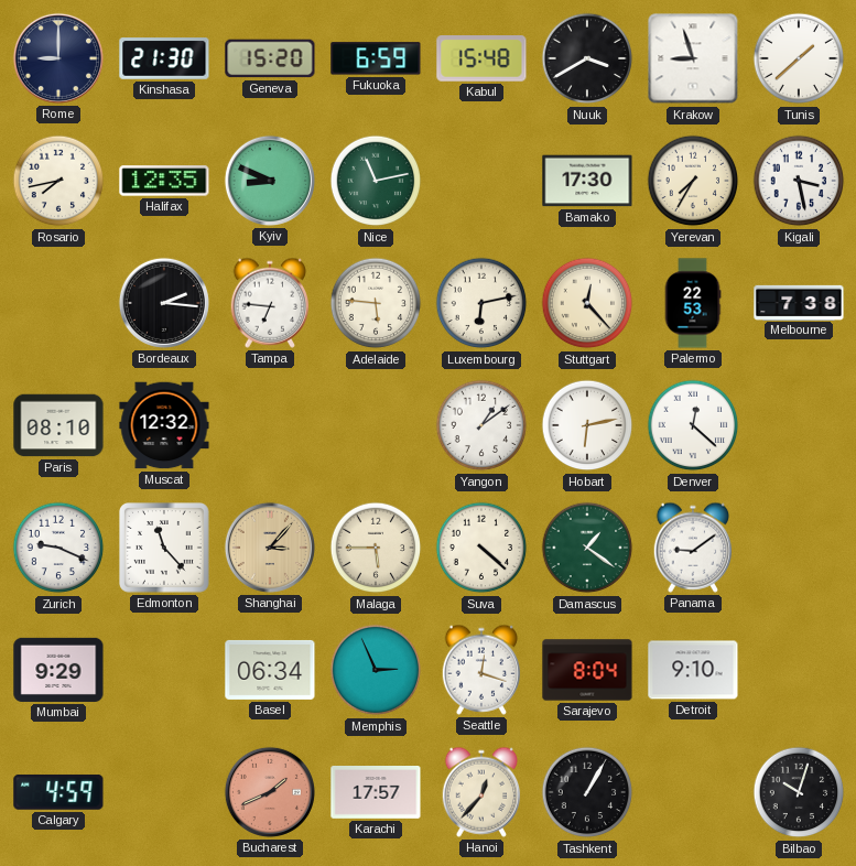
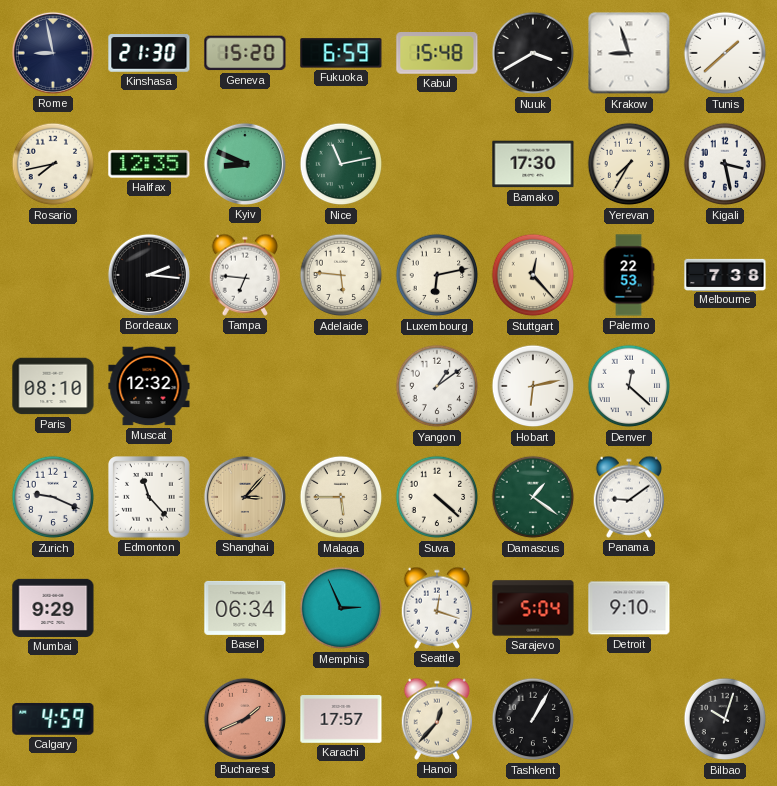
Rome: 9:00 -> 8:58
Sarajevo: 8:04 -> 5:04
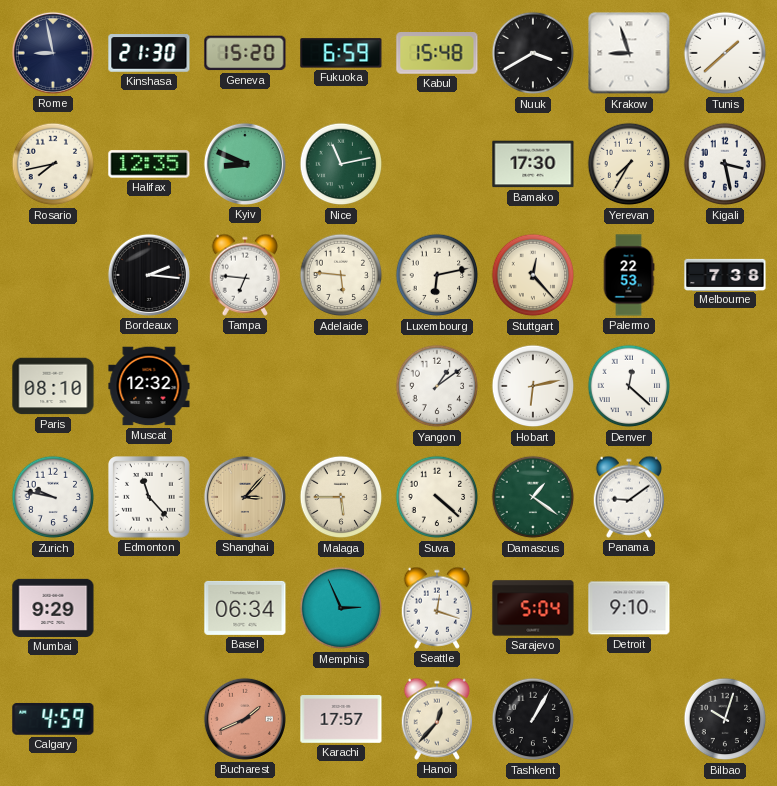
Zurich: 9:19 -> 9:47
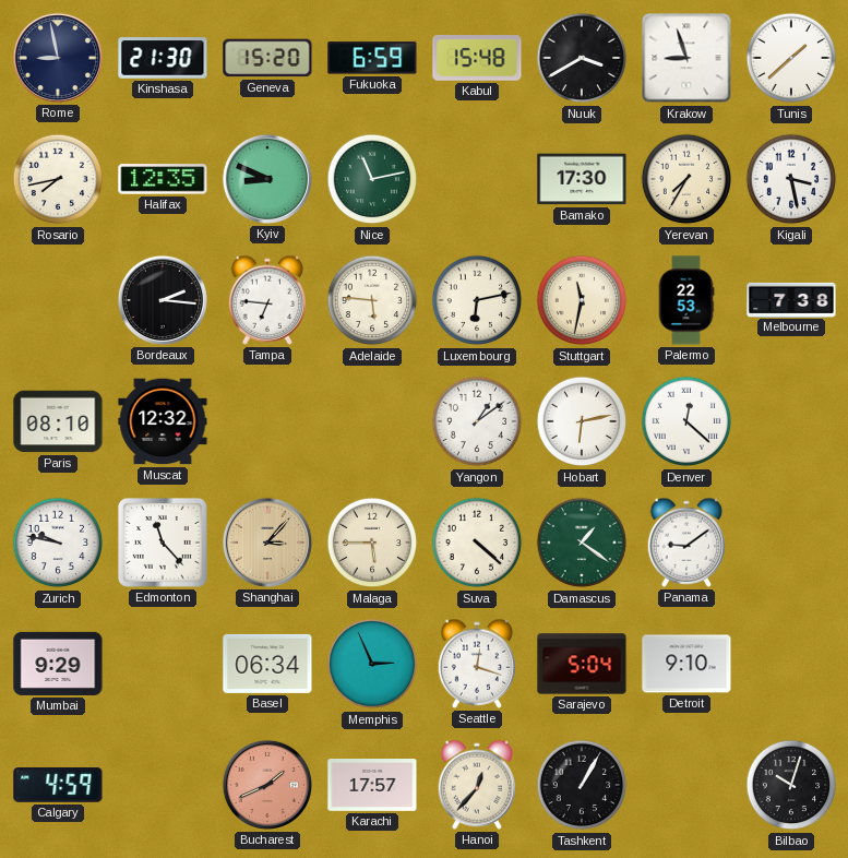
Stuttgart: 12:23 -> 11:32
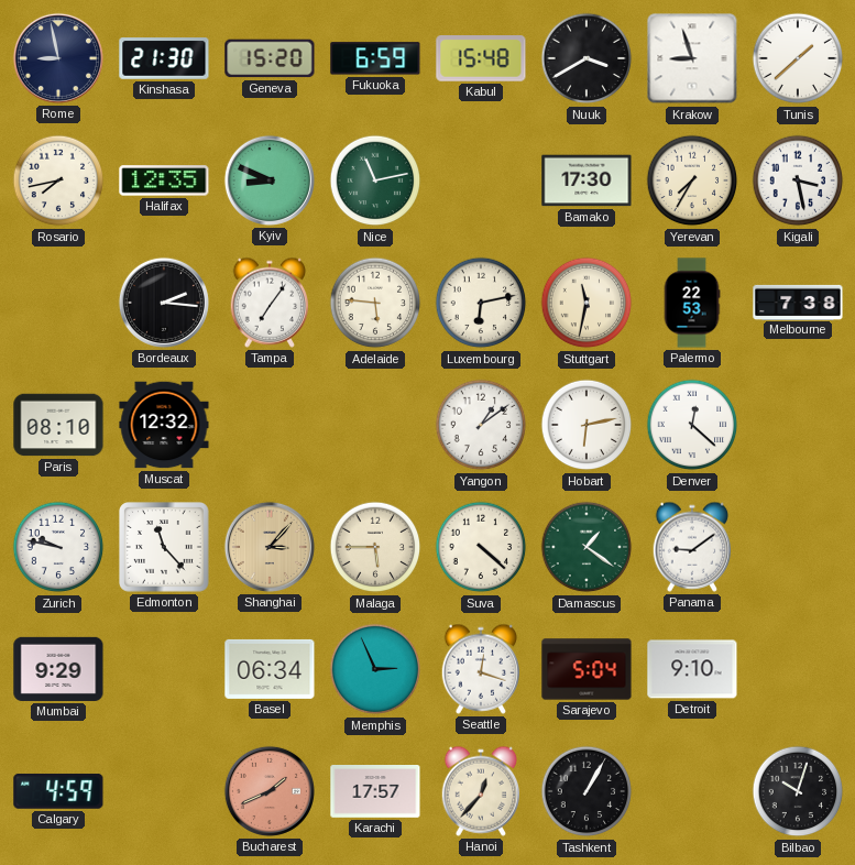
Tampa: 6:46 -> 7:06
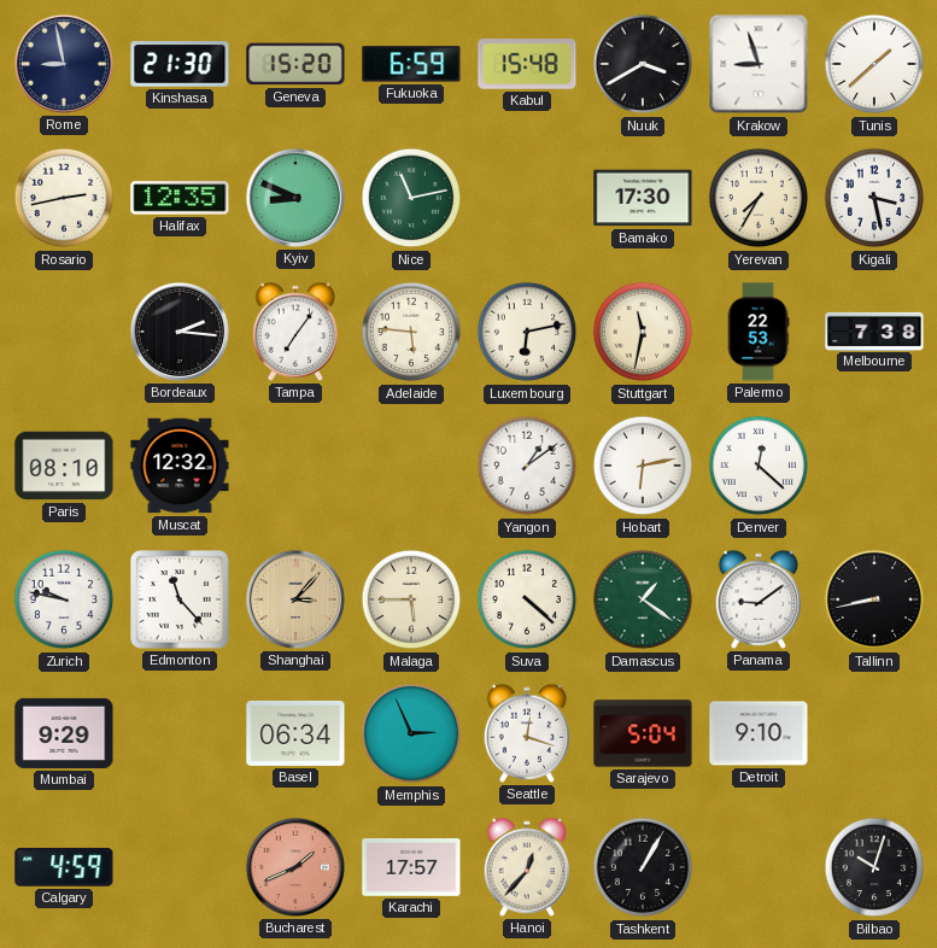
Rosario: 7:43 -> 2:43
Tallinn: none -> 8:43
